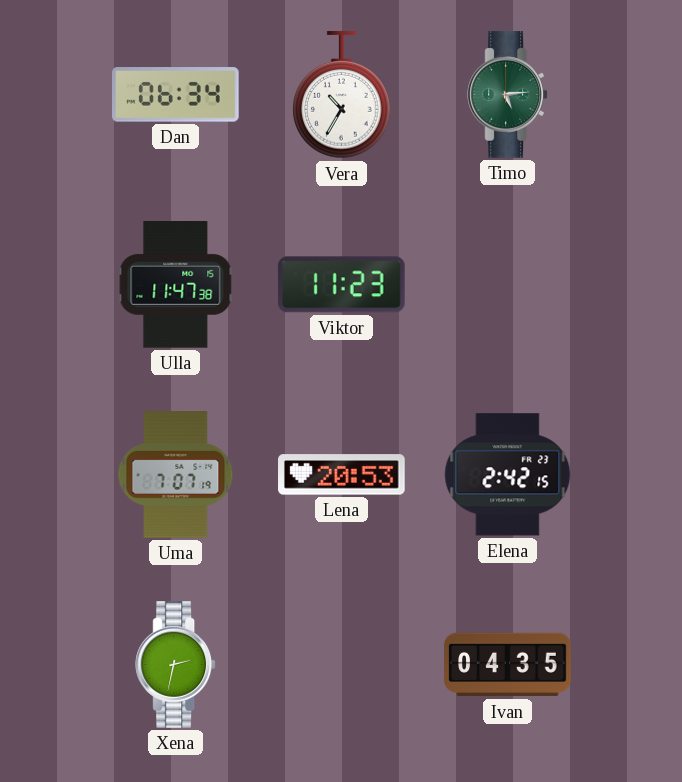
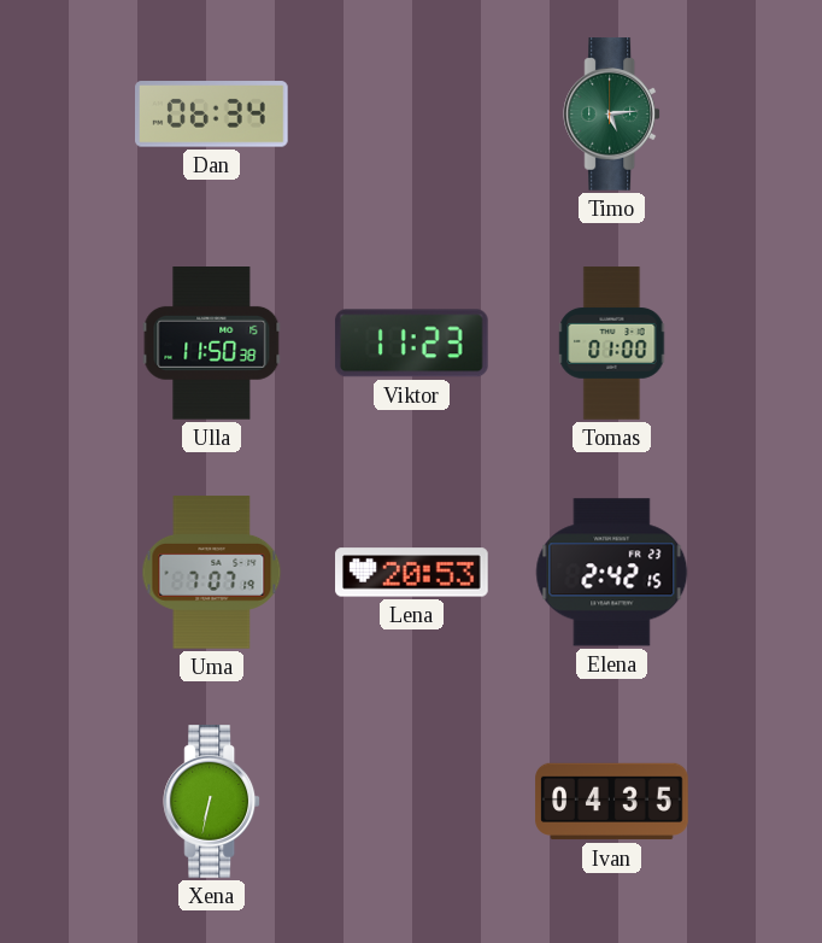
Vera: 10:35 -> none
Ulla: 11:47 -> 11:50
Tomas: none -> 01:00
Xena: 2:32 -> 6:32
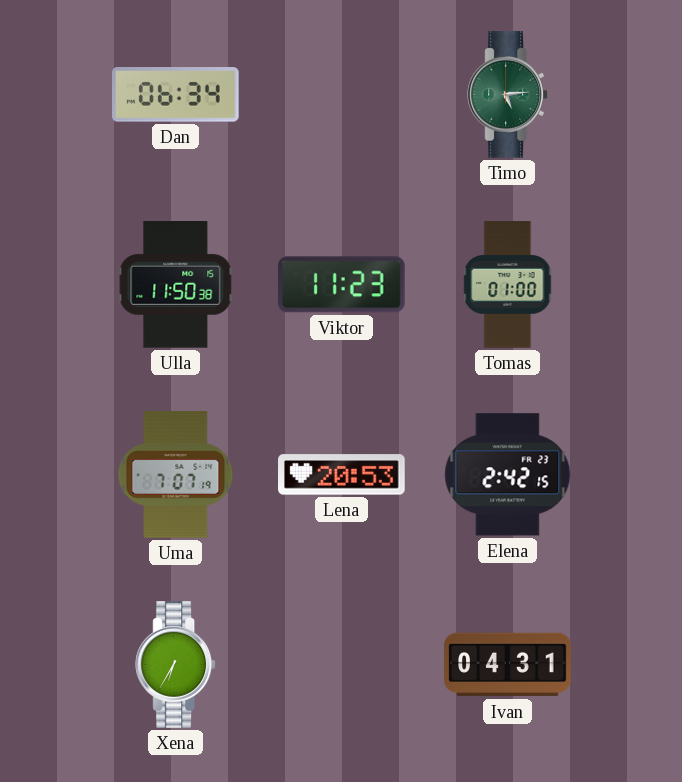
Xena: 6:32 -> 6:35
Ivan: 04:35 -> 04:31
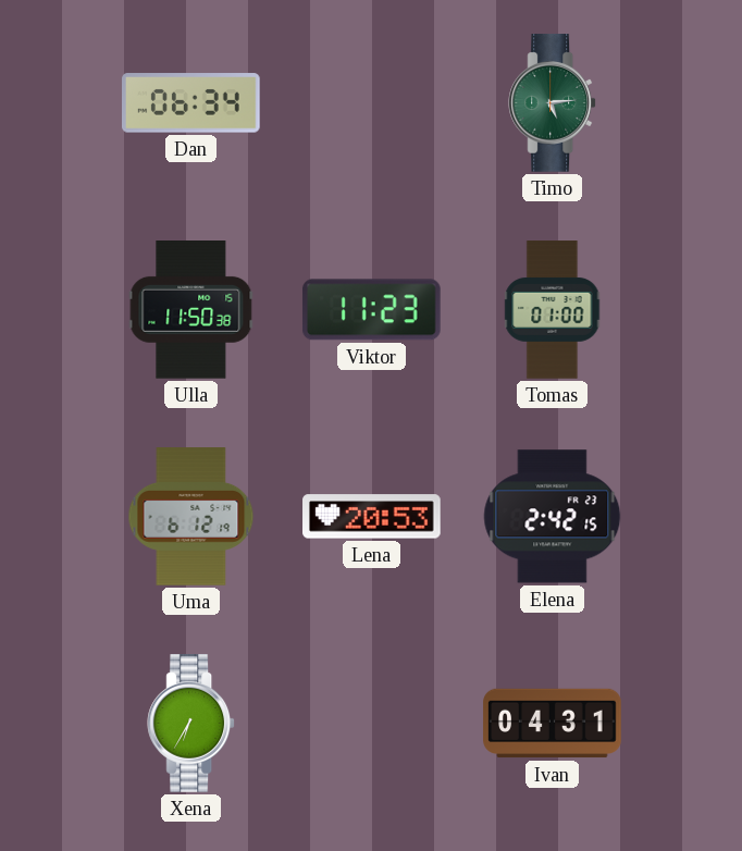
Uma: 7:07 -> 6:12
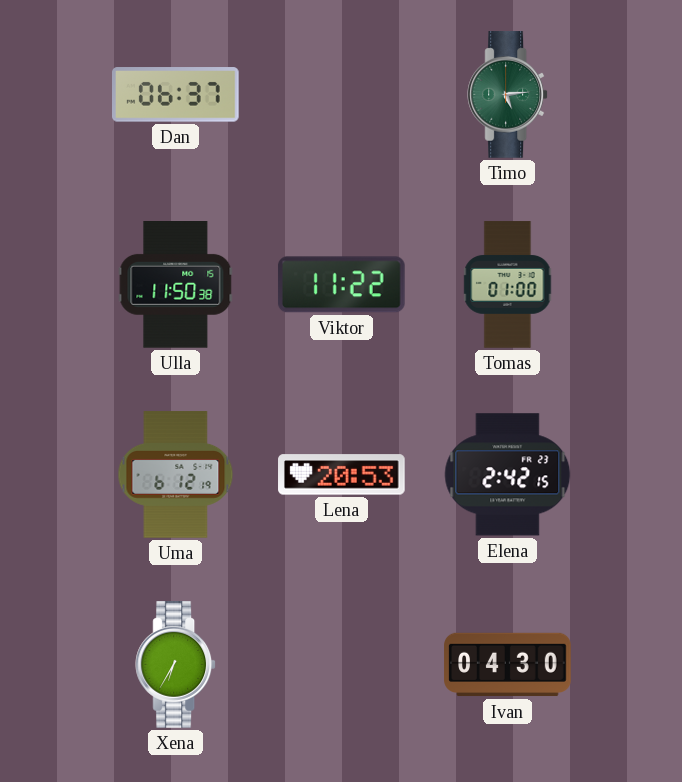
Dan: 06:34 -> 06:37
Viktor: 11:23 -> 11:22
Ivan: 04:31 -> 04:30
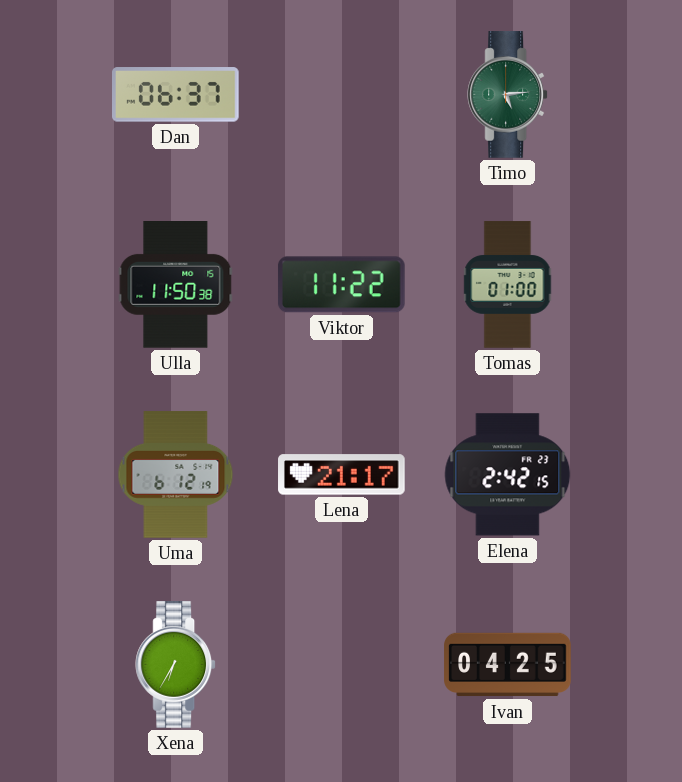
Lena: 20:53 -> 21:17
Ivan: 04:30 -> 04:25
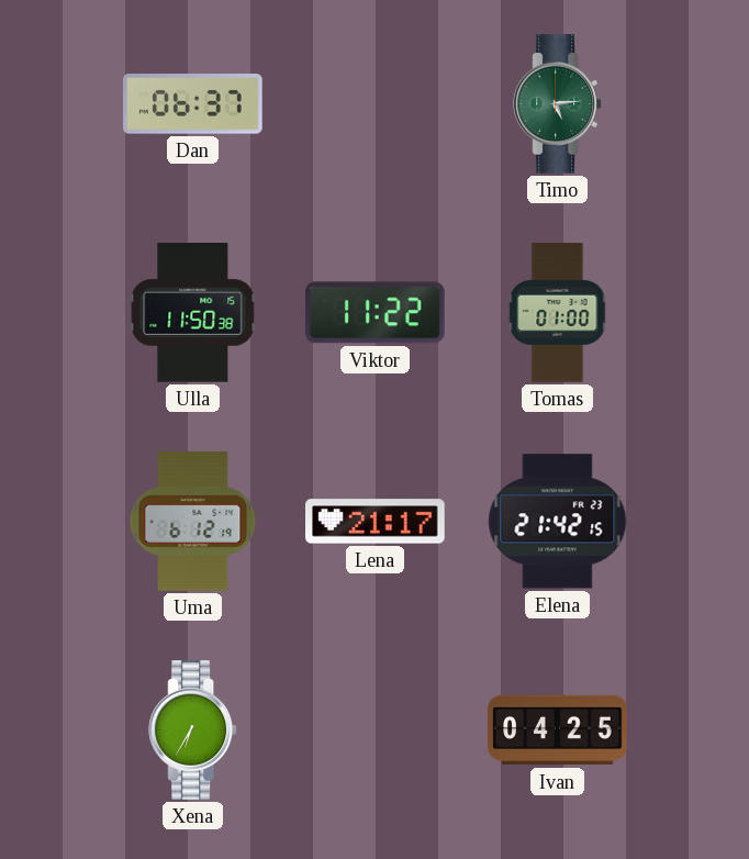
Elena: 2:42 -> 21:42
